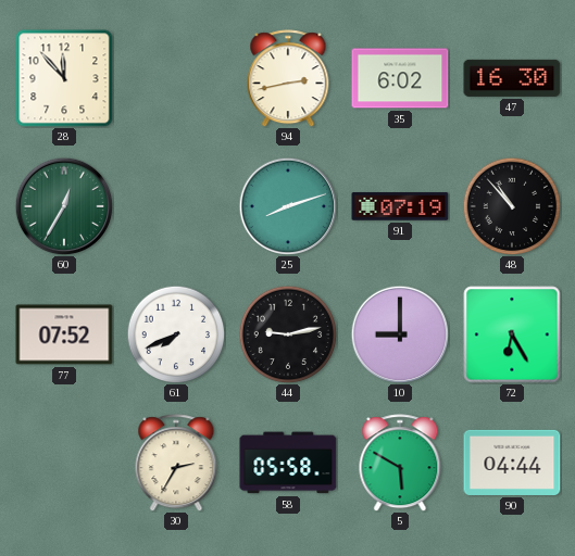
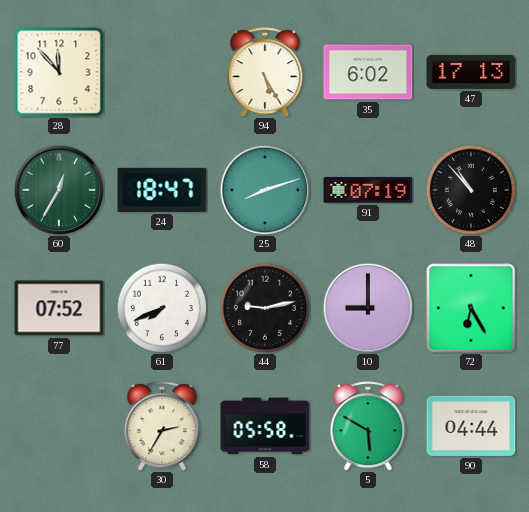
94: 2:43 -> 5:25
47: 16:30 -> 17:13
24: none -> 18:47
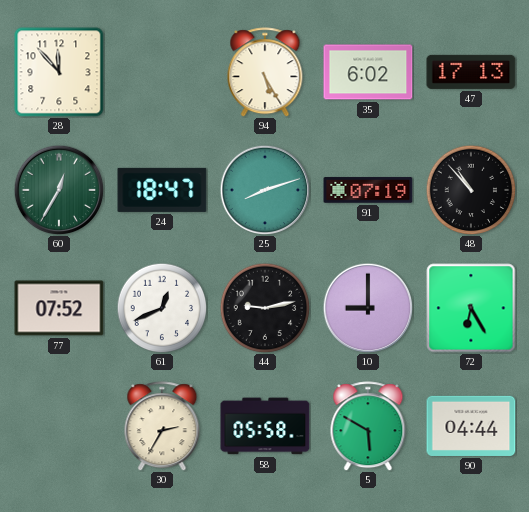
61: 7:41 -> 12:41
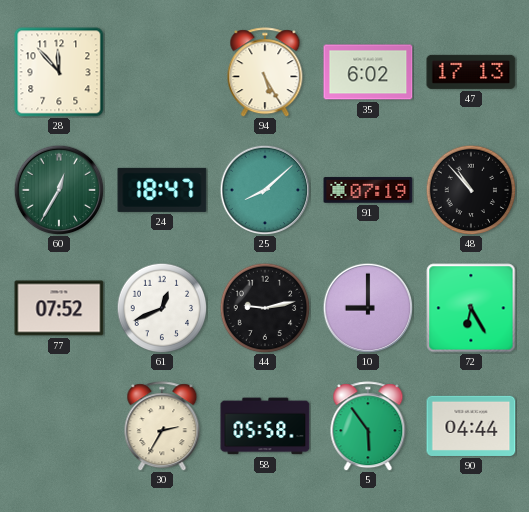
25: 8:12 -> 8:08
5: 5:50 -> 5:54
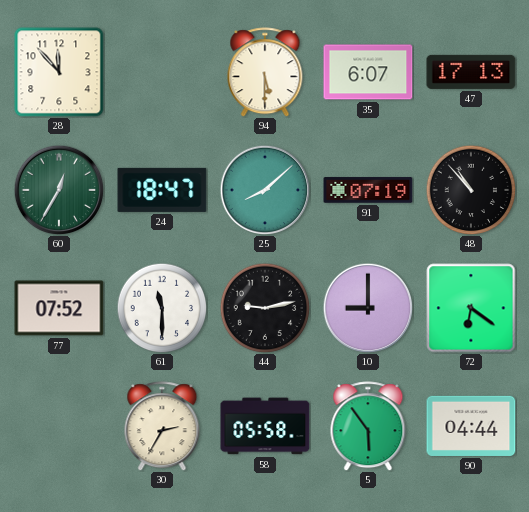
94: 5:25 -> 5:30
35: 6:02 -> 6:07
61: 12:41 -> 11:30
72: 6:25 -> 6:21
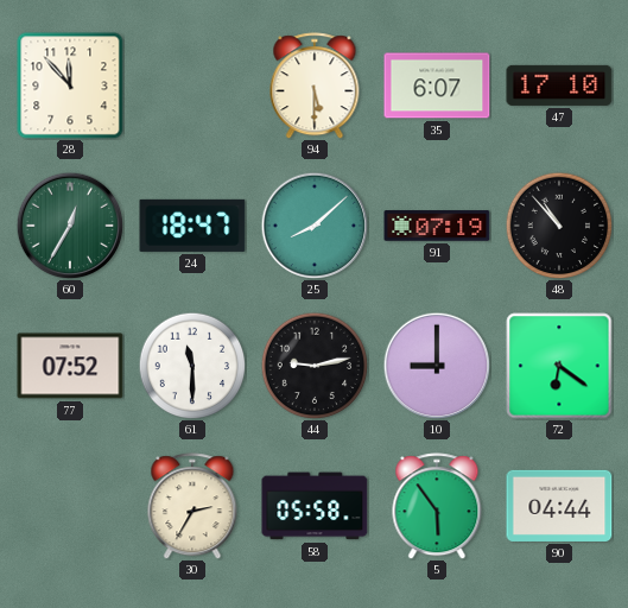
47: 17:13 -> 17:10
